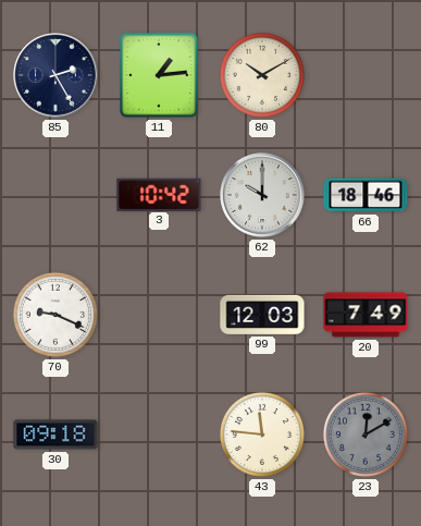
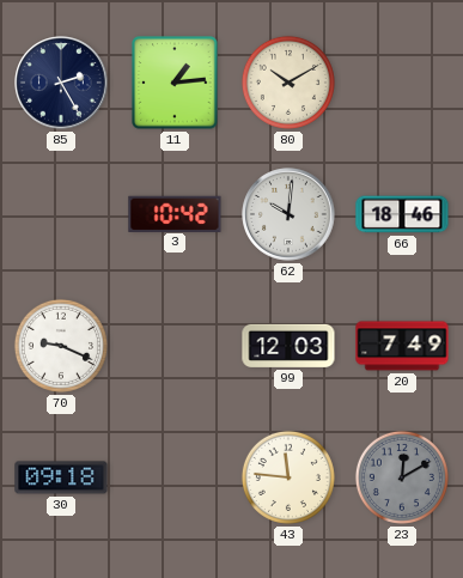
62: 10:00 -> 10:01
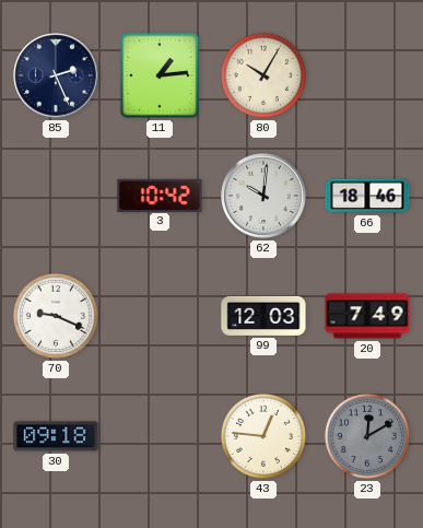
85: 2:25 -> 2:26
80: 10:10 -> 10:05
43: 11:46 -> 12:46
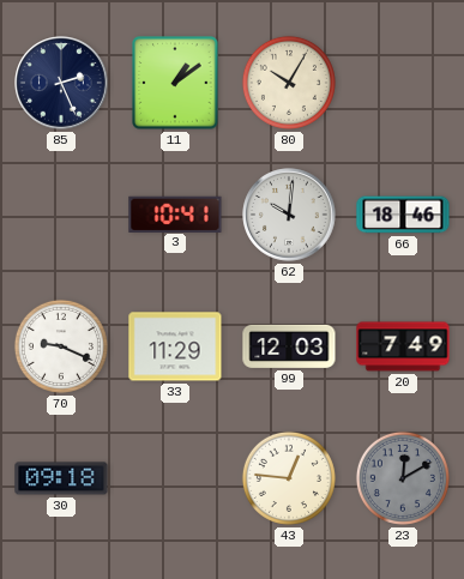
11: 1:14 -> 1:09
3: 10:42 -> 10:41
33: none -> 11:29
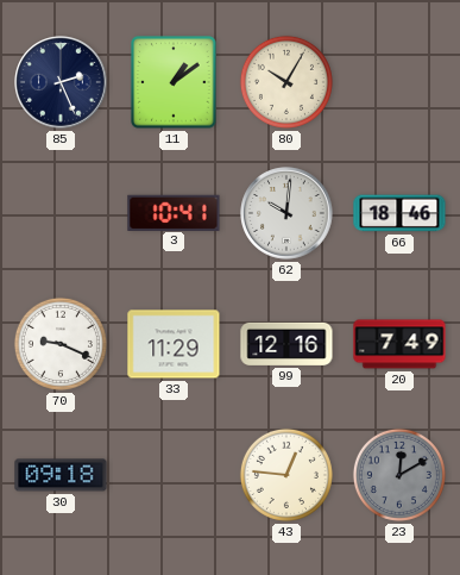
99: 12:03 -> 12:16
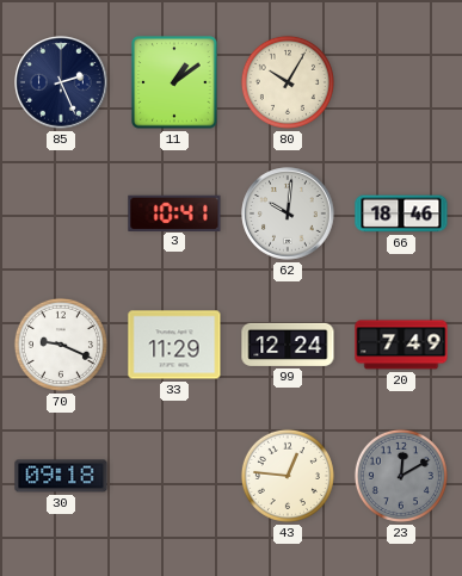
99: 12:16 -> 12:24
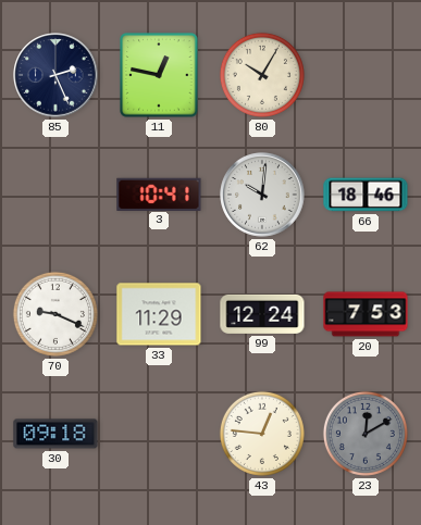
11: 1:09 -> 12:47
20: 7:49 -> 7:53
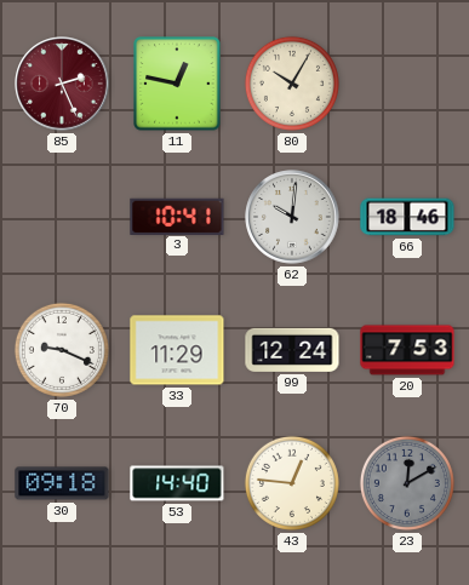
85 dial: navy -> burgundy
53: none -> 14:40
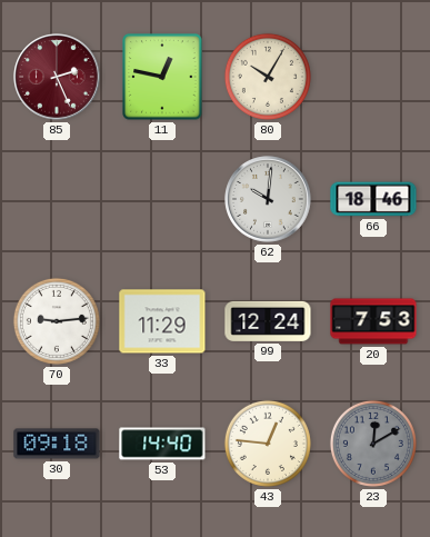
3: 10:41 -> none
70: 9:19 -> 9:14
